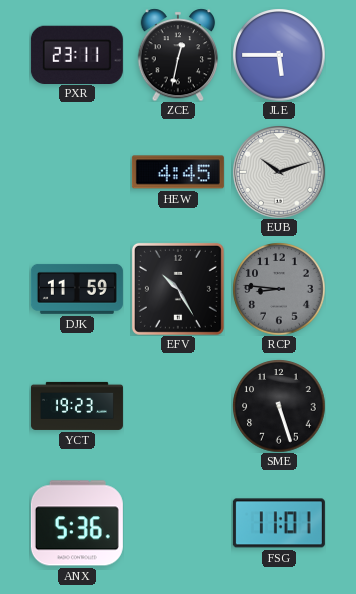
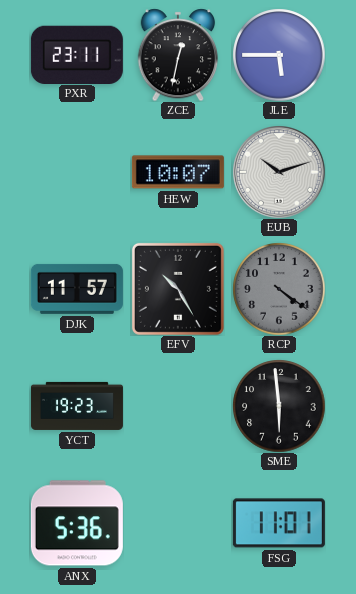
HEW: 4:45 -> 10:07
DJK: 11:59 -> 11:57
RCP: 8:46 -> 4:21
SME: 5:27 -> 5:59
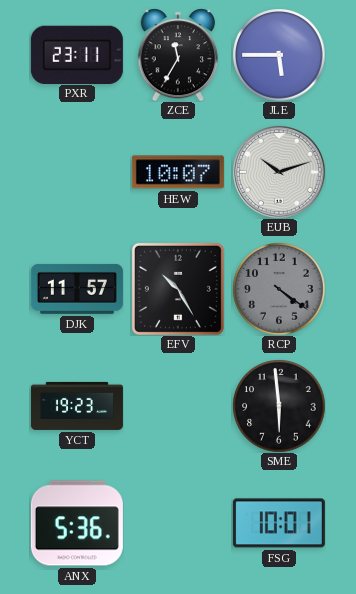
ZCE: 12:32 -> 11:35
FSG: 11:01 -> 10:01
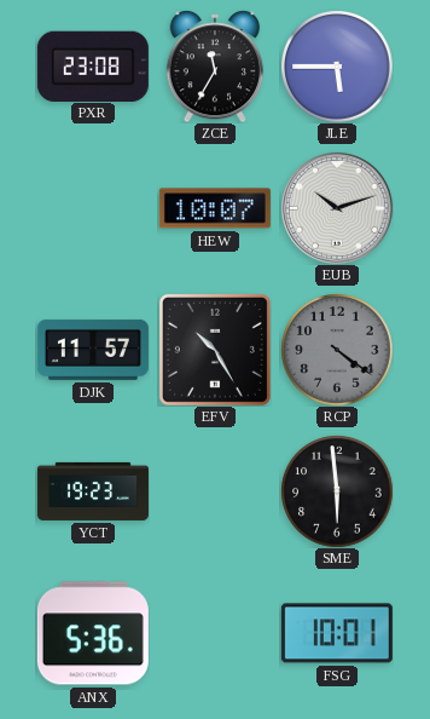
PXR: 23:11 -> 23:08
